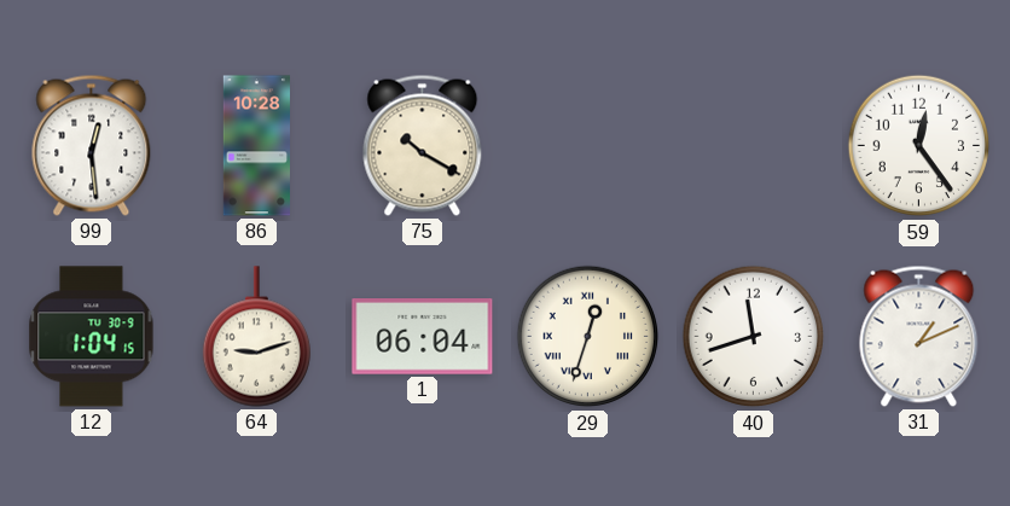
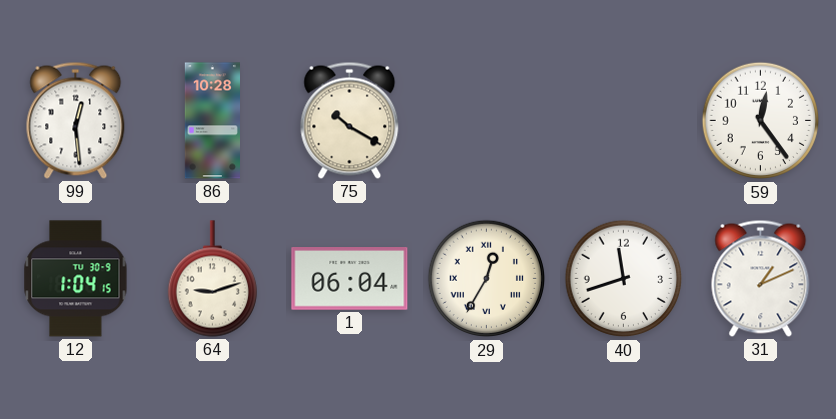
29: 12:33 -> 12:35
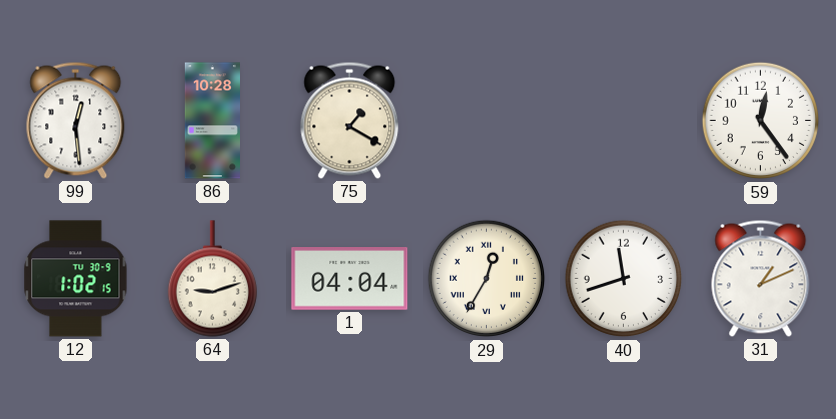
75: 10:20 -> 1:20
12: 1:04 -> 1:02
1: 06:04 -> 04:04
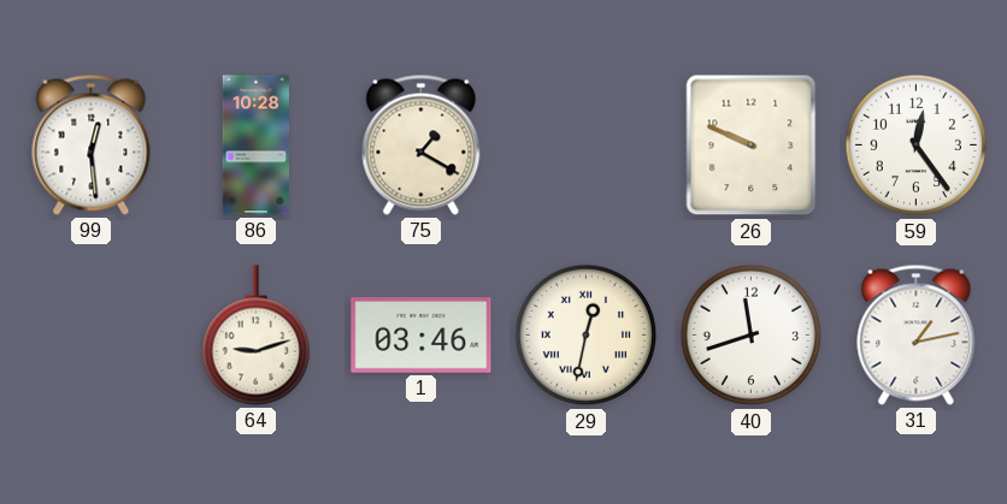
26: none -> 9:49
12: 1:02 -> none
1: 04:04 -> 03:46
29: 12:35 -> 12:32
31: 1:11 -> 1:13
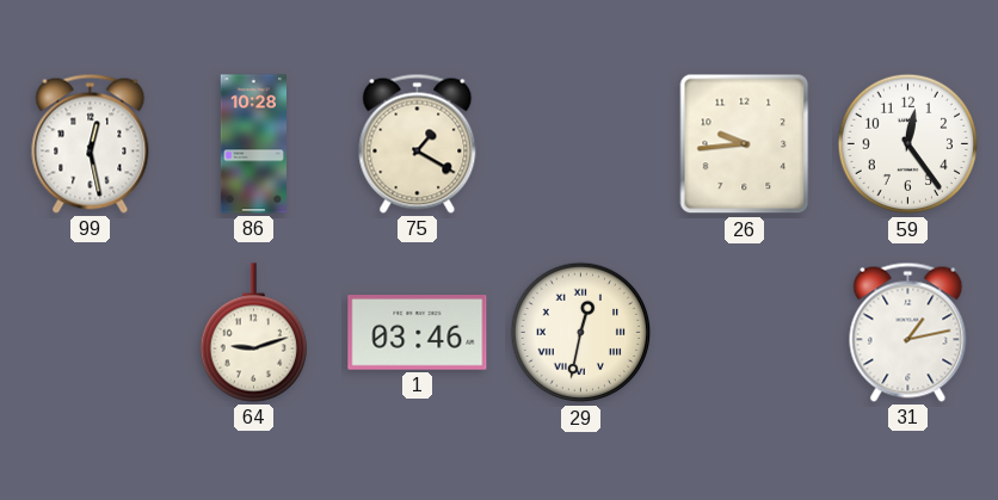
99: 12:29 -> 12:28
26: 9:49 -> 9:44
40: 11:42 -> none
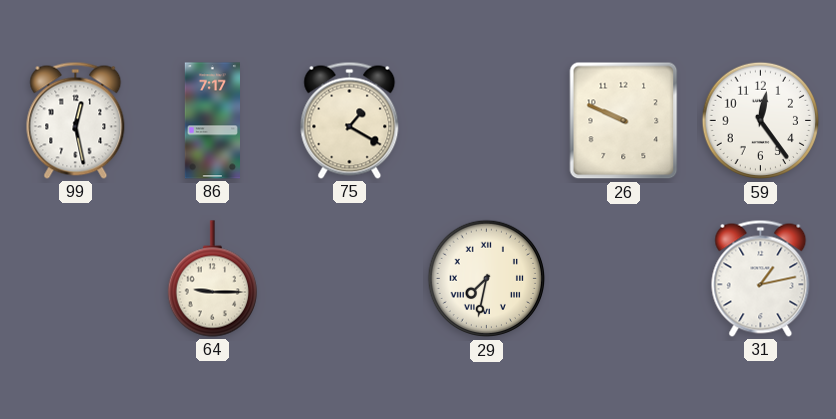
86: 10:28 -> 7:17
26: 9:44 -> 9:49
64: 9:12 -> 9:15
1: 03:46 -> none
29: 12:32 -> 7:32
